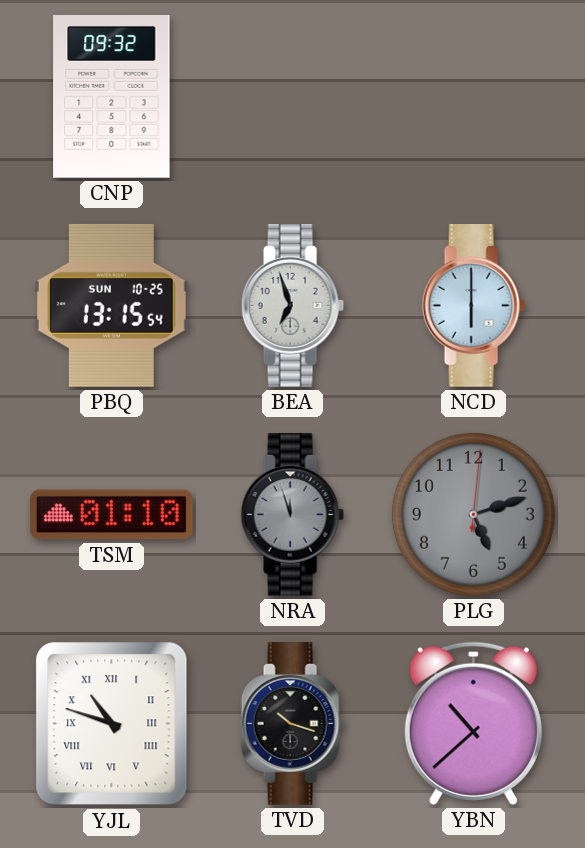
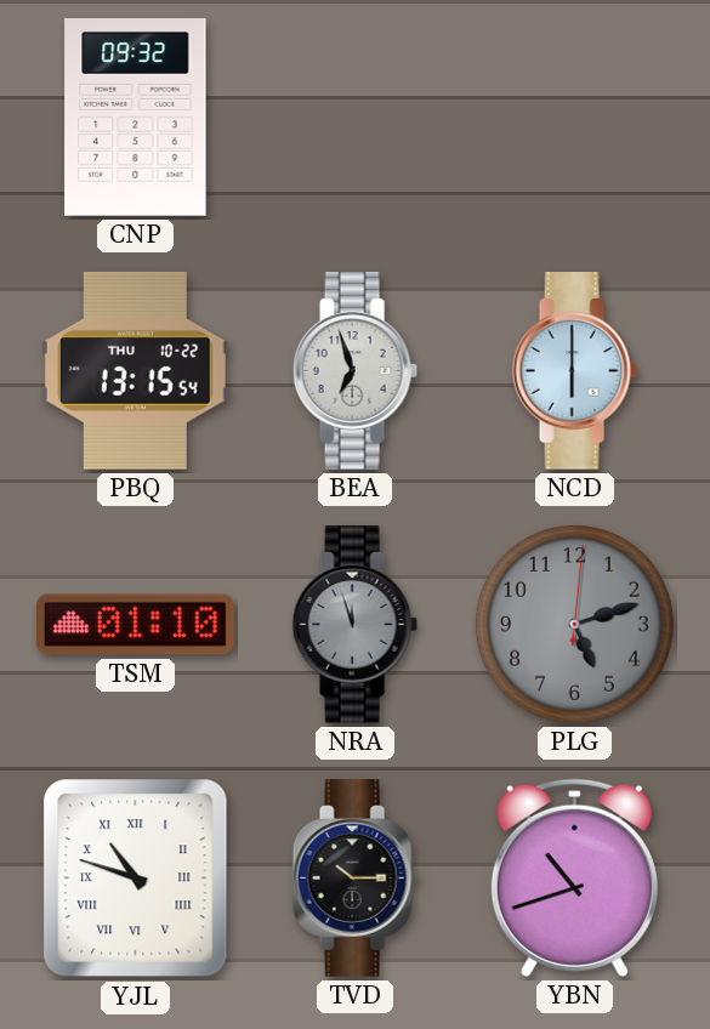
PBQ date: SUN 10-25 -> THU 10-22
TVD: 10:18 -> 10:15
YBN: 10:38 -> 10:42
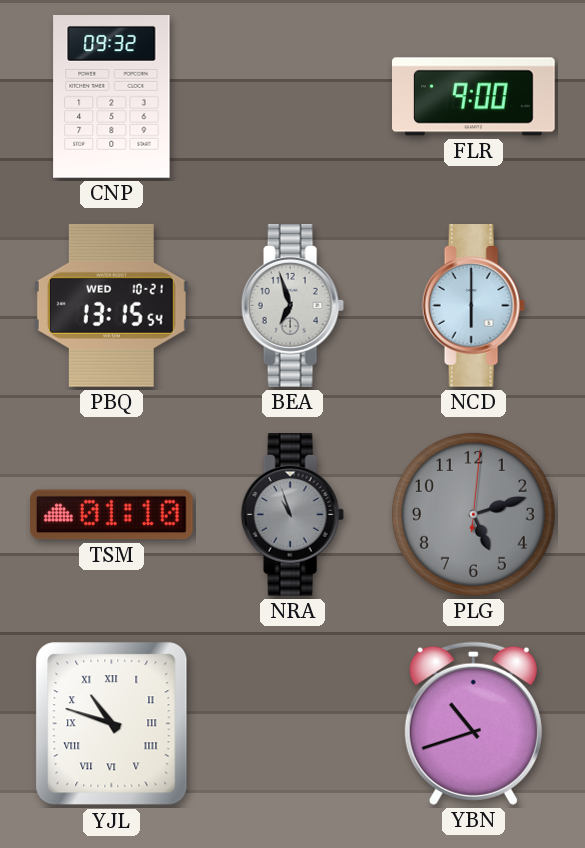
FLR: none -> 9:00
PBQ date: THU 10-22 -> WED 10-21
NRA: 11:57 -> 10:57
TVD: 10:15 -> none
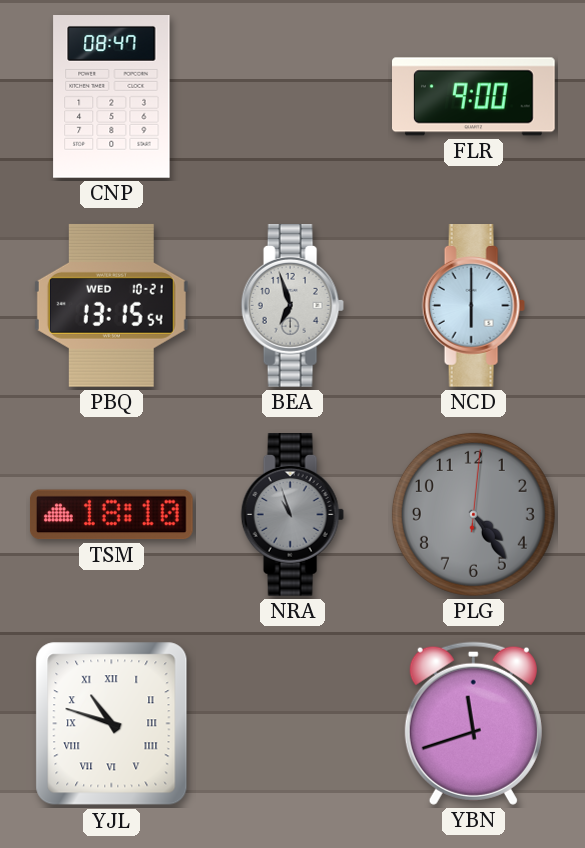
CNP: 09:32 -> 08:47
TSM: 01:10 -> 18:10
PLG: 5:12 -> 4:24
YBN: 10:42 -> 11:42
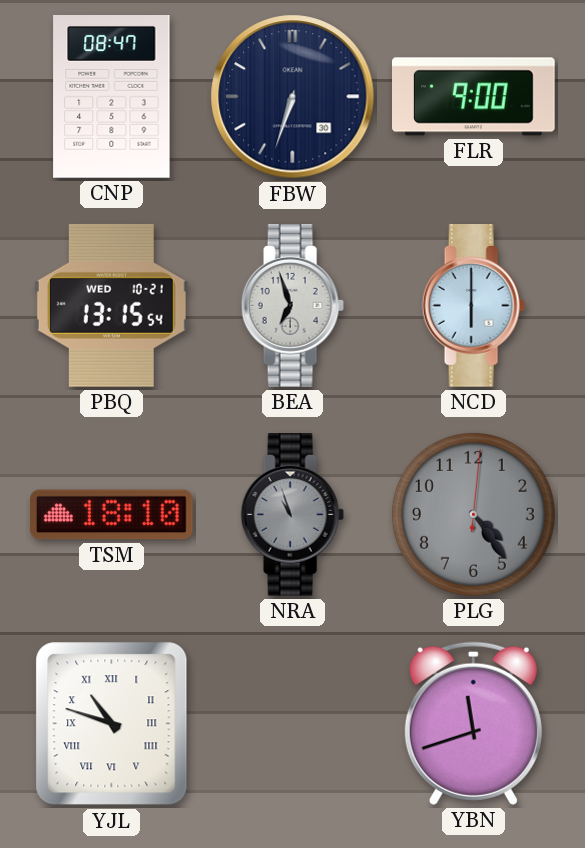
FBW: none -> 6:33
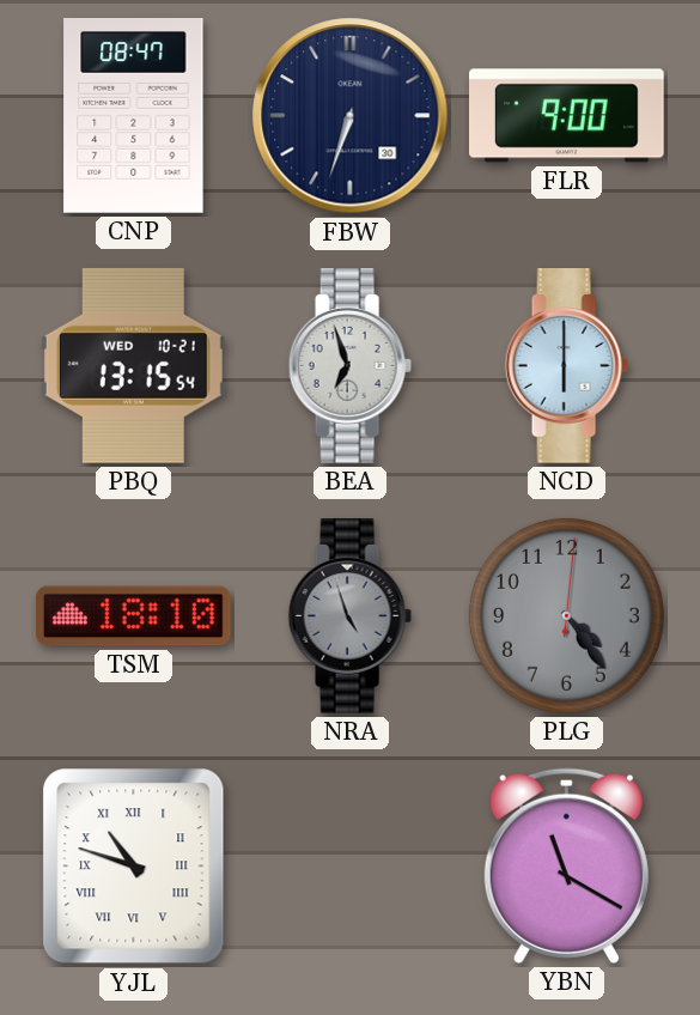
NRA: 10:57 -> 4:57
YBN: 11:42 -> 11:20
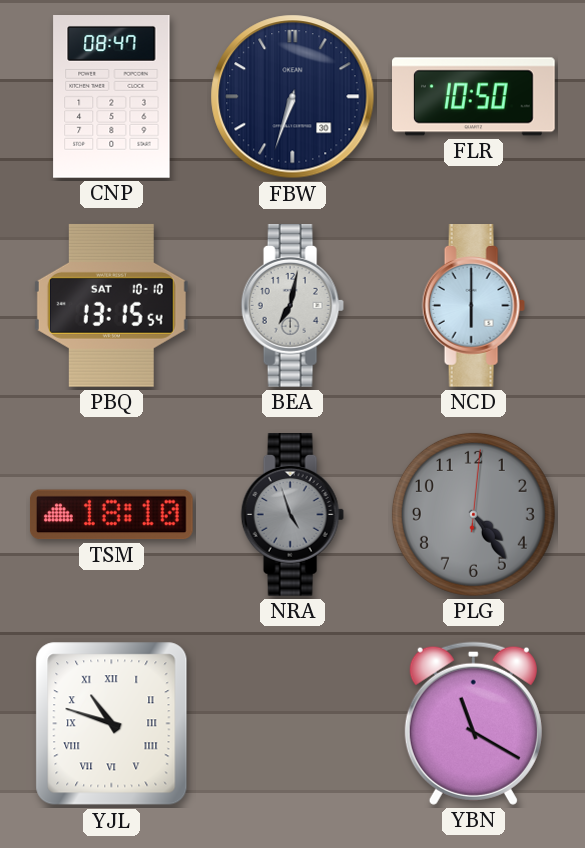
FLR: 9:00 -> 10:50
PBQ date: WED 10-21 -> SAT 10-10
BEA: 6:57 -> 7:02
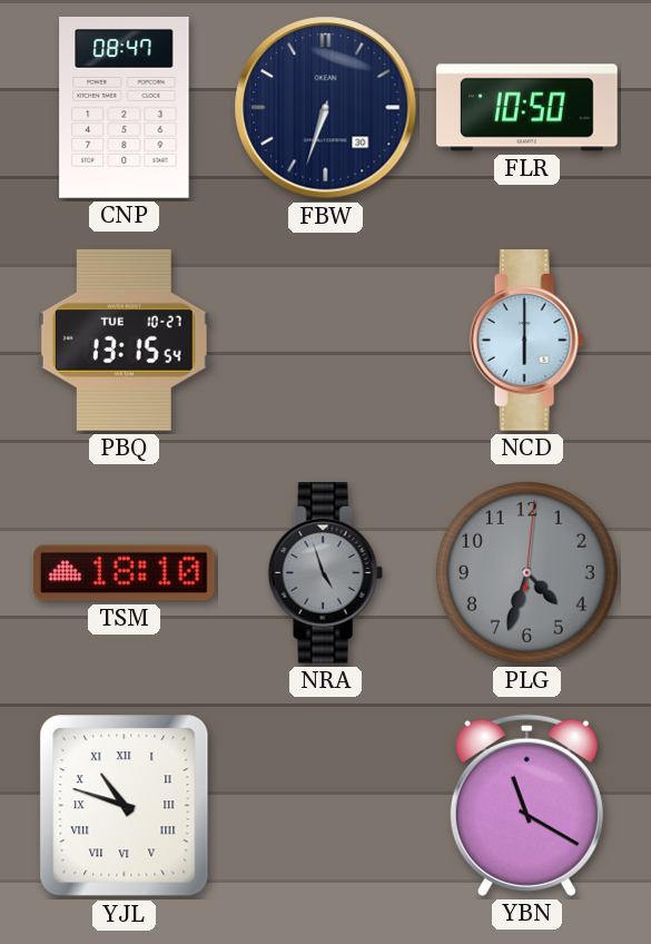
PBQ date: SAT 10-10 -> TUE 10-27
BEA: 7:02 -> none
PLG: 4:24 -> 4:33
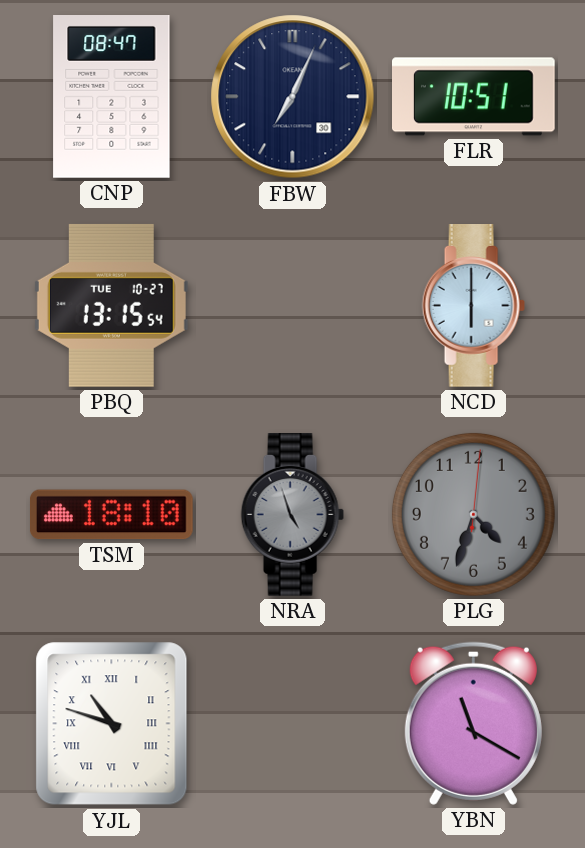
FBW: 6:33 -> 7:04
FLR: 10:50 -> 10:51
